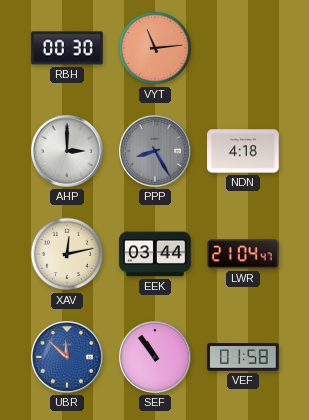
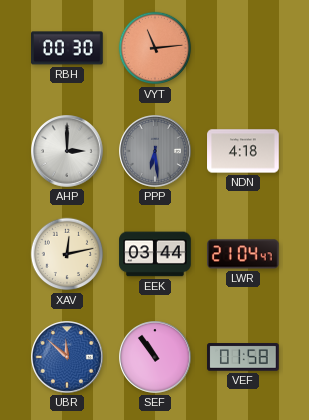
PPP: 8:25 -> 6:29
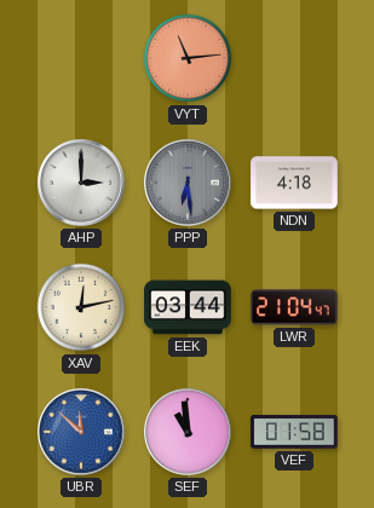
RBH: 00:30 -> none
SEF: 10:54 -> 10:59
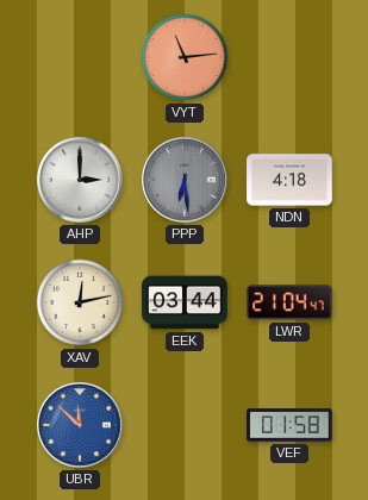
SEF: 10:59 -> none
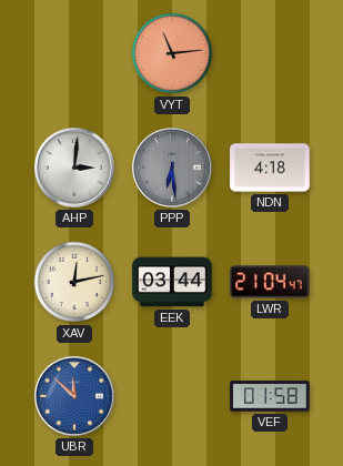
AHP: 3:00 -> 3:01
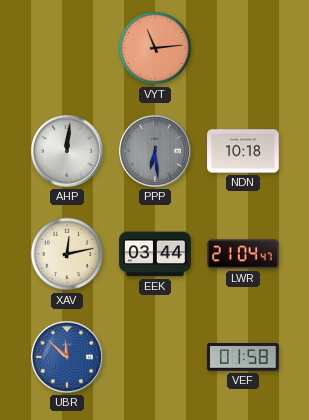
AHP: 3:01 -> 12:01
NDN: 4:18 -> 10:18
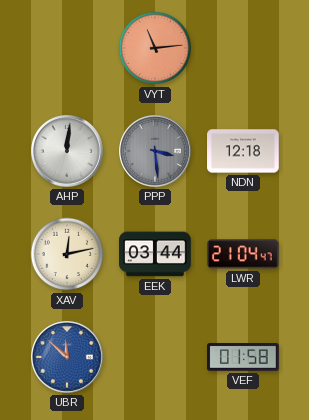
PPP: 6:29 -> 3:29
NDN: 10:18 -> 12:18
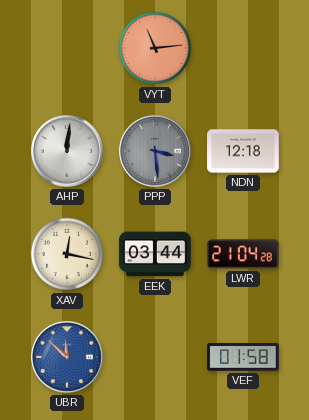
XAV: 12:13 -> 12:17
LWR: 21:04:47 -> 21:04:28
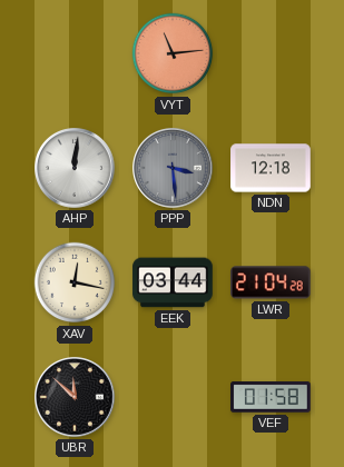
UBR dial: blue -> black
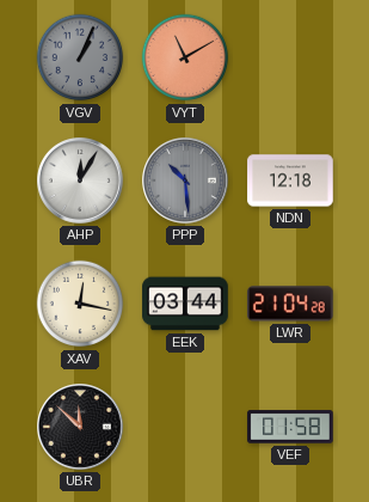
VGV: none -> 1:04
VYT: 11:14 -> 11:10
AHP: 12:01 -> 12:05
PPP: 3:29 -> 10:29
